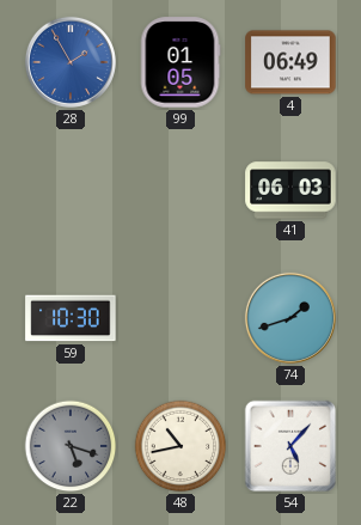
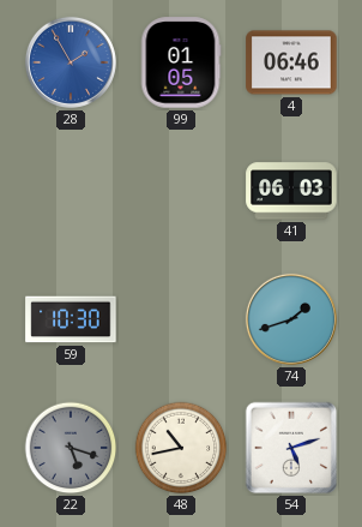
4: 06:49 -> 06:46
54: 5:07 -> 5:12
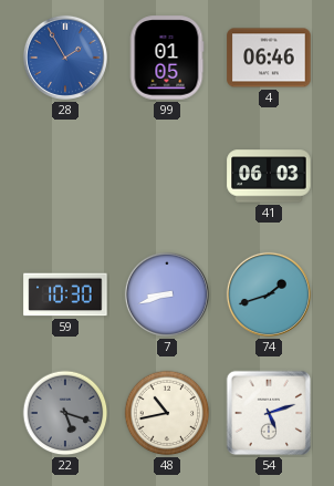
7: none -> 8:42
